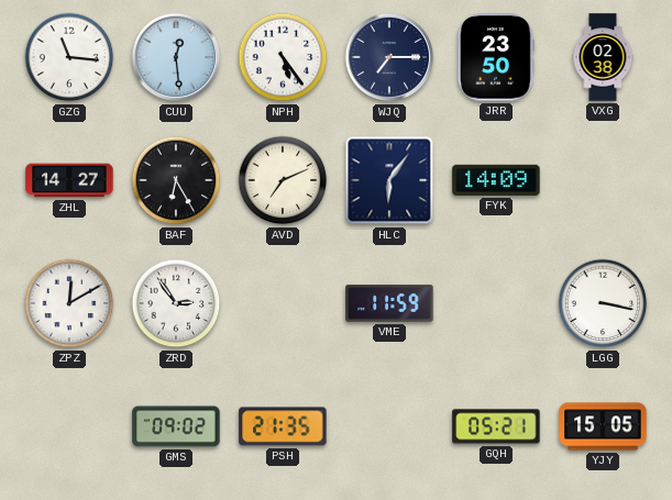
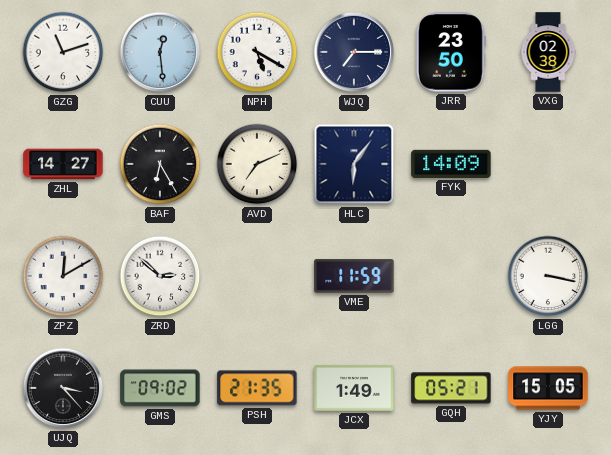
GZG: 11:16 -> 11:12
NPH: 5:24 -> 5:20
ZRD: 2:54 -> 2:52
UJQ: none -> 3:23
JCX: none -> 1:49
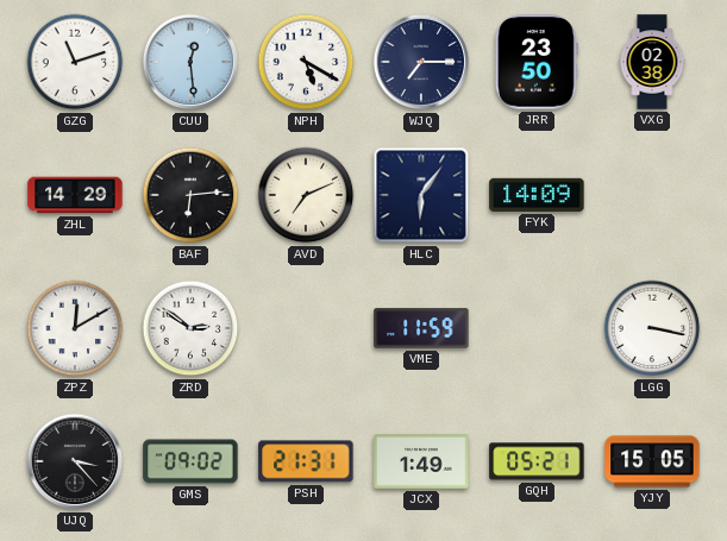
ZHL: 14:27 -> 14:29
BAF: 6:25 -> 6:14
ZRD: 2:52 -> 2:51
PSH: 21:35 -> 21:31
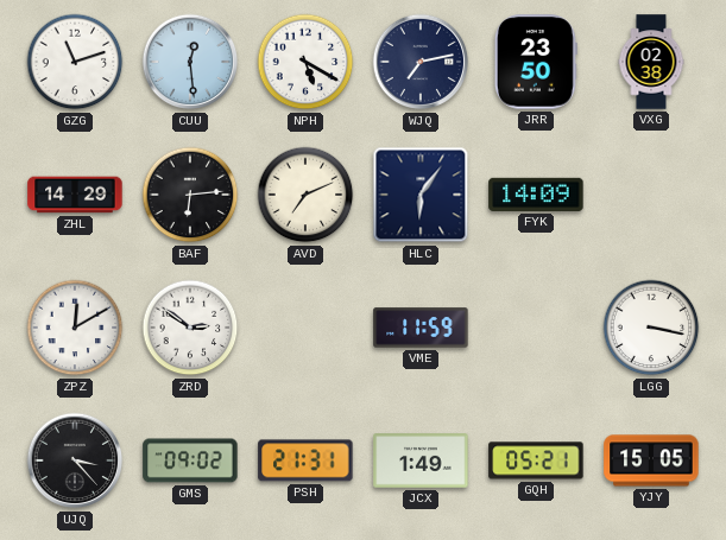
WJQ: 7:15 -> 7:13
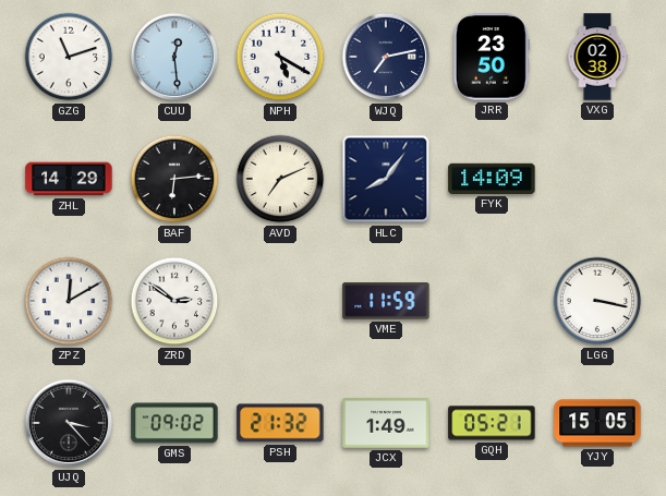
HLC: 6:06 -> 8:06
PSH: 21:31 -> 21:32
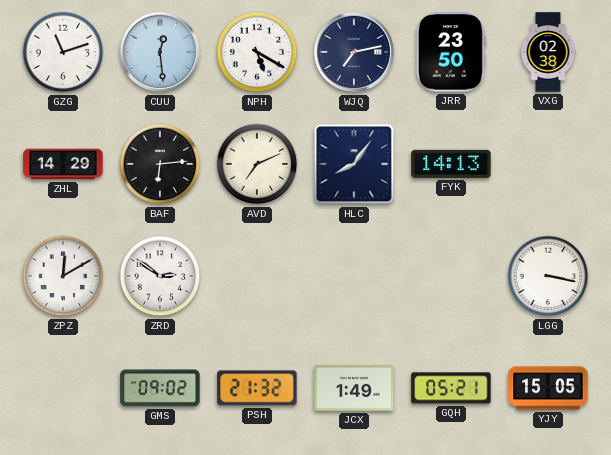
FYK: 14:09 -> 14:13
VME: 11:59 -> none
UJQ: 3:23 -> none
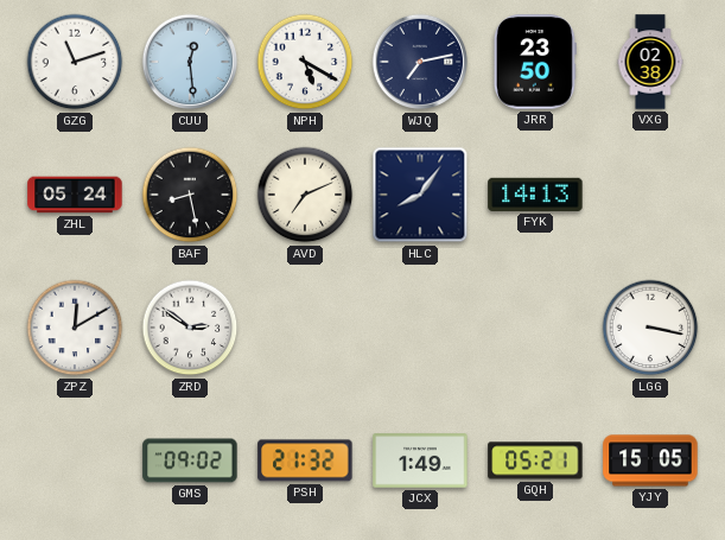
ZHL: 14:29 -> 05:24
BAF: 6:14 -> 8:28
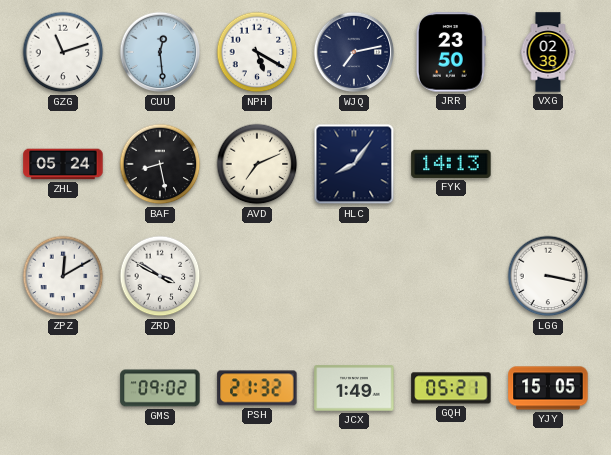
ZRD: 2:51 -> 3:50
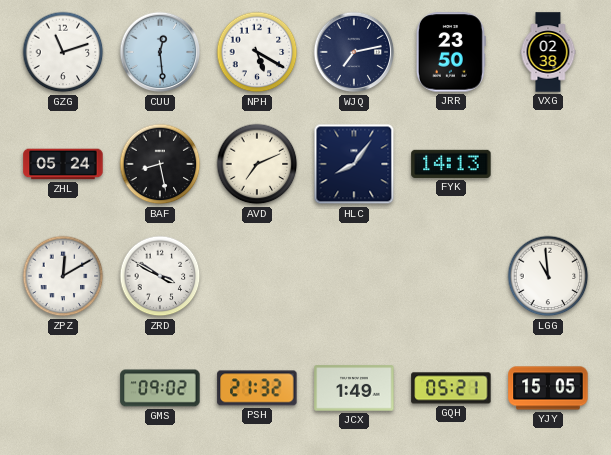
LGG: 3:17 -> 10:59
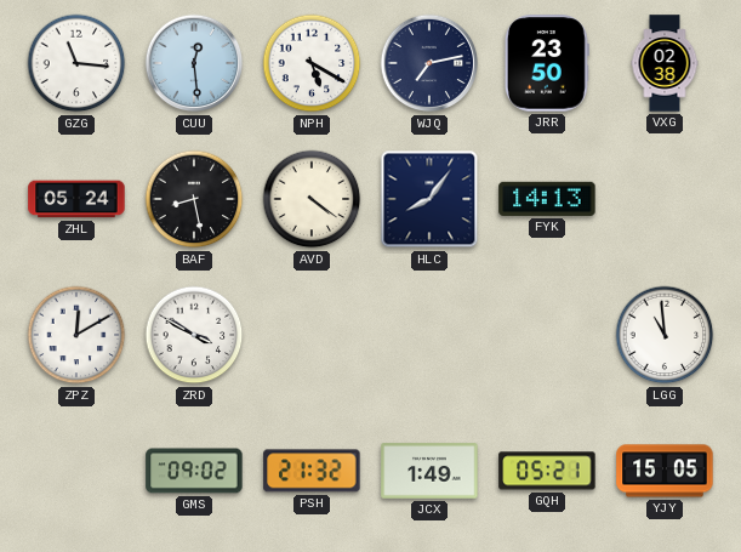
GZG: 11:12 -> 11:16
AVD: 7:11 -> 4:21
